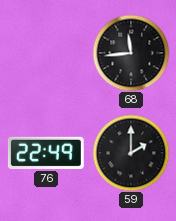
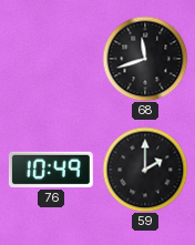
68: 11:44 -> 11:42
76: 22:49 -> 10:49
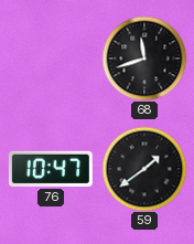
76: 10:49 -> 10:47
59: 2:00 -> 1:39
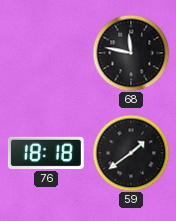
68: 11:42 -> 11:47
76: 10:47 -> 18:18
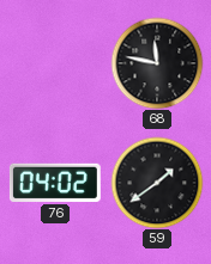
76: 18:18 -> 04:02
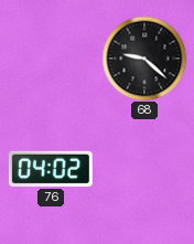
68: 11:47 -> 9:22
59: 1:39 -> none
